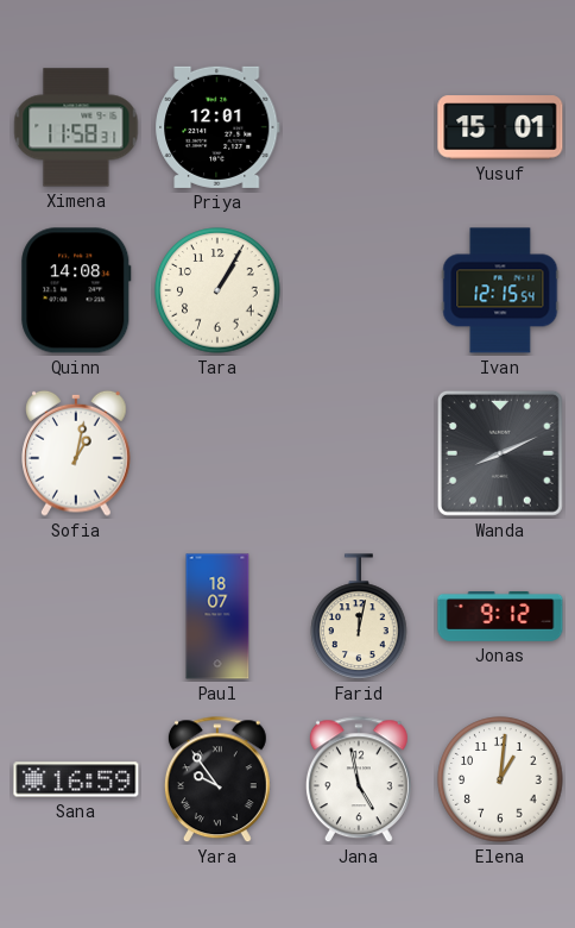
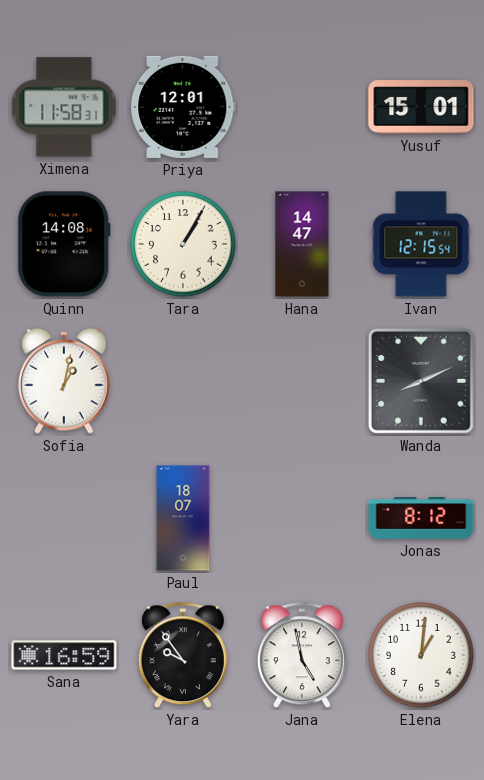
Hana: none -> 14:47
Farid: 12:02 -> none
Jonas: 9:12 -> 8:12
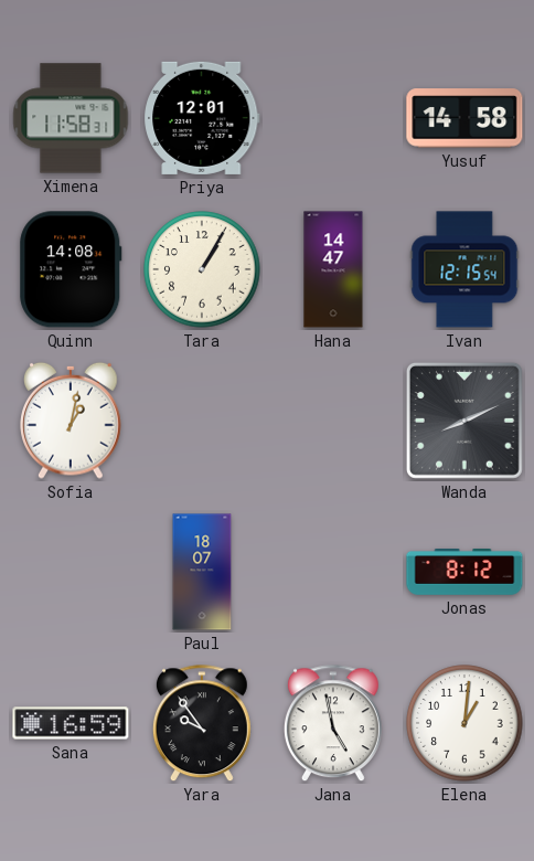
Yusuf: 15:01 -> 14:58
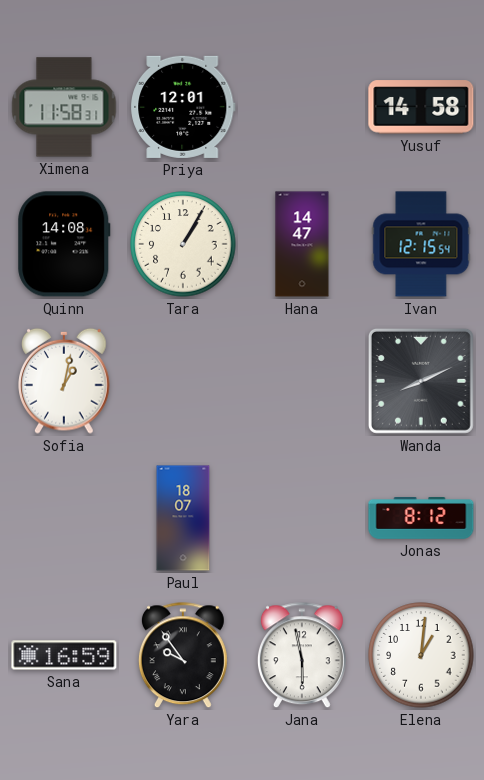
Jana: 4:58 -> 5:58
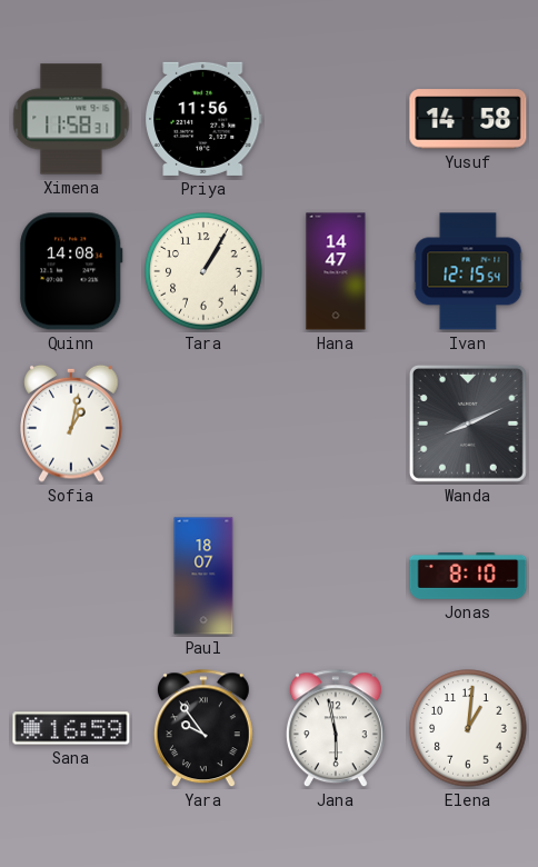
Priya: 12:01 -> 11:56
Jonas: 8:12 -> 8:10
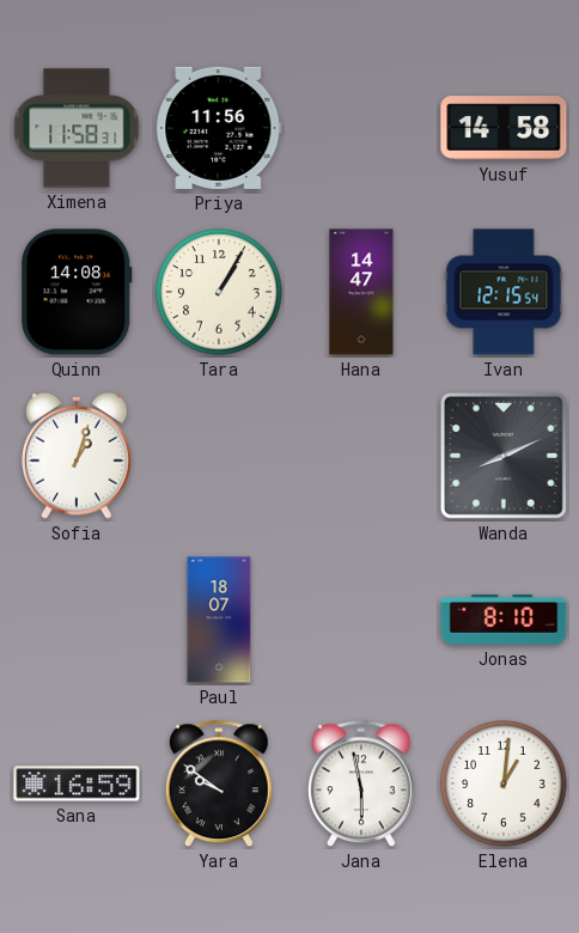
Sofia: 1:02 -> 1:03
Yara: 9:54 -> 9:51
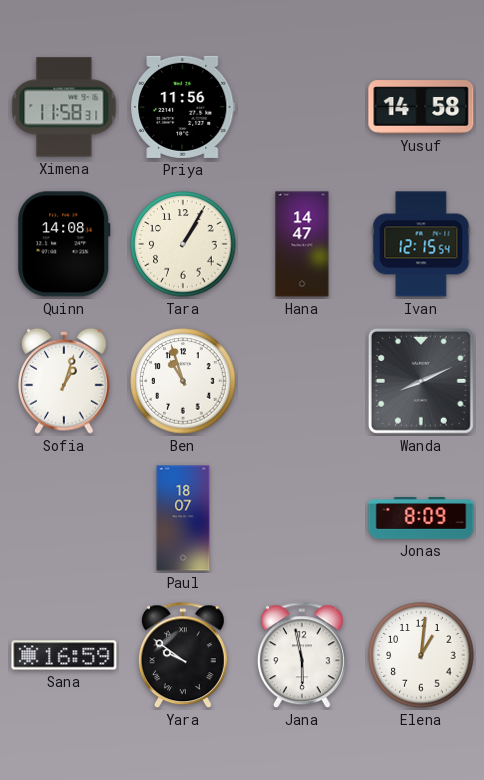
Ben: none -> 10:57
Jonas: 8:10 -> 8:09
